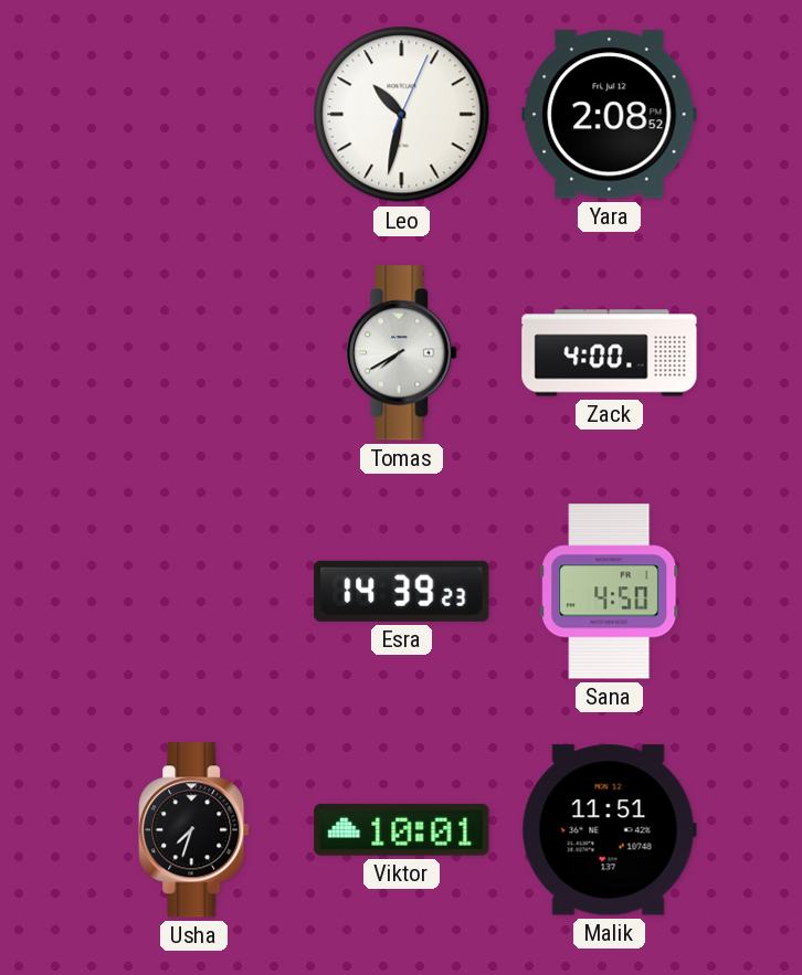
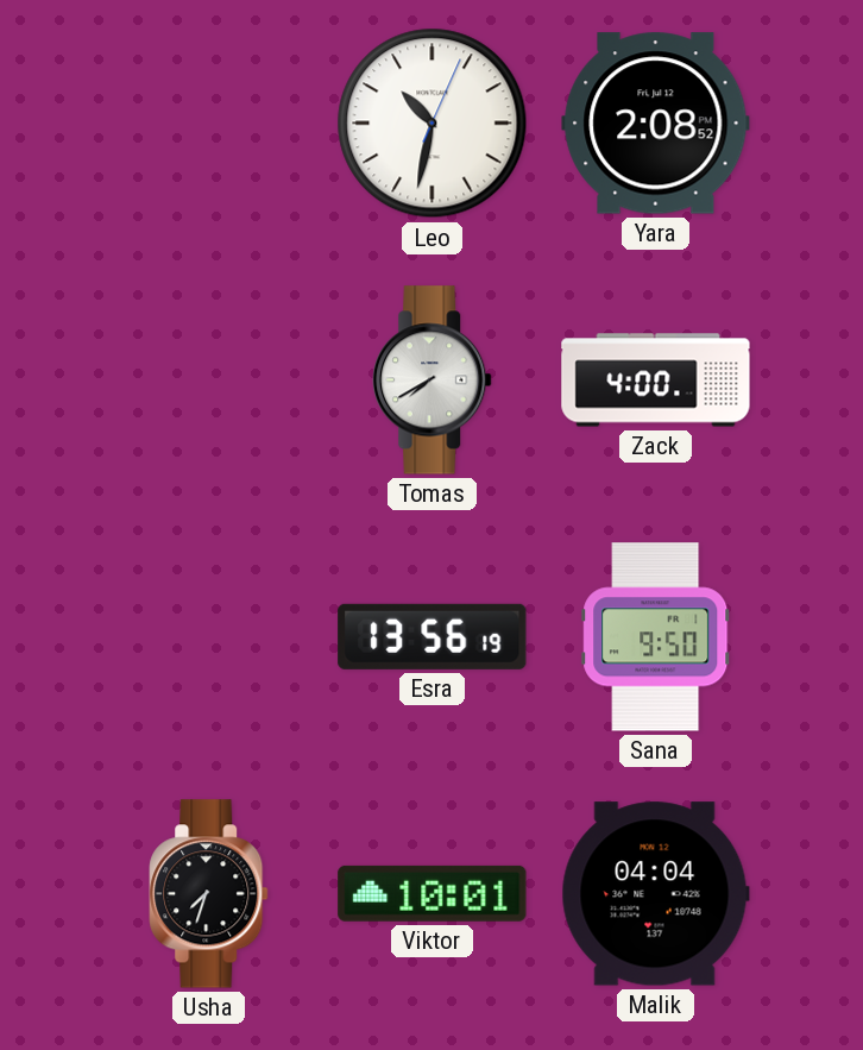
Esra: 14:39 -> 13:56
Sana: 4:50 -> 9:50
Malik: 11:51 -> 04:04
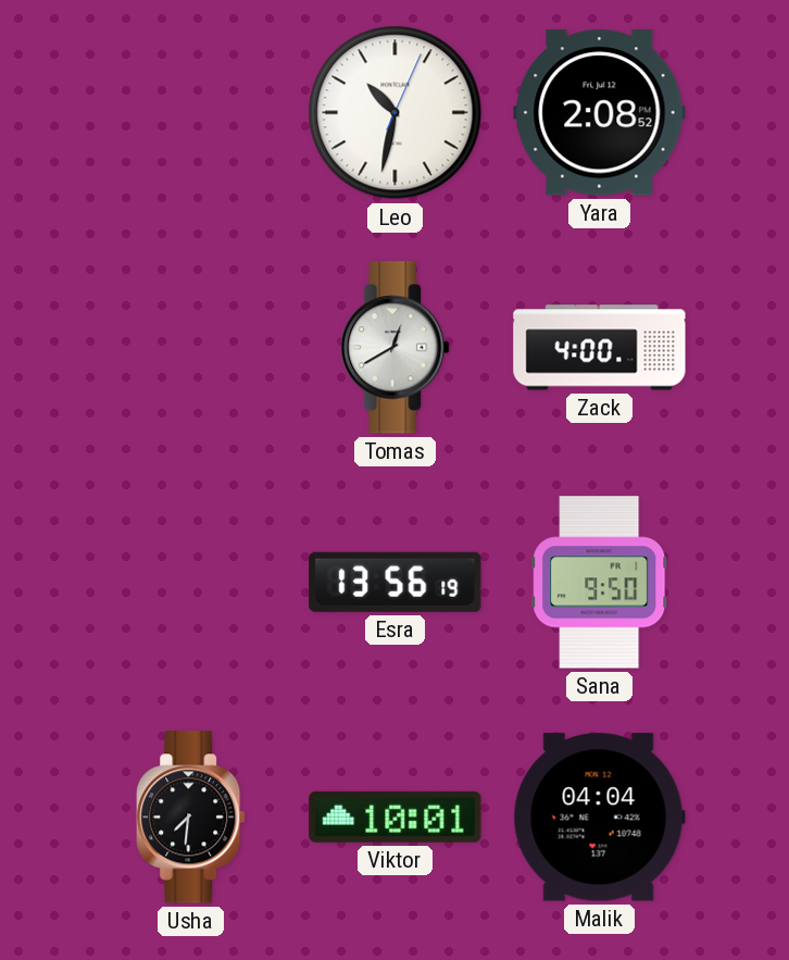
Tomas: 7:40 -> 12:40
Usha: 7:33 -> 7:31
